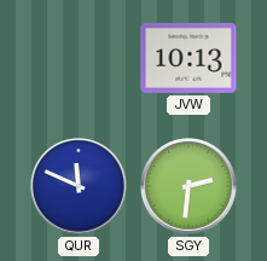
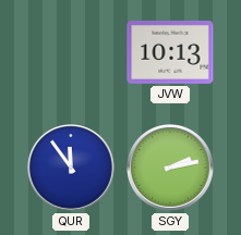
QUR: 11:49 -> 11:54
SGY: 2:31 -> 2:13
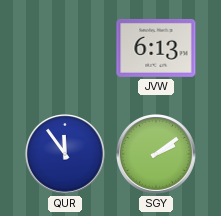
JVW: 10:13 -> 6:13
SGY: 2:13 -> 2:09
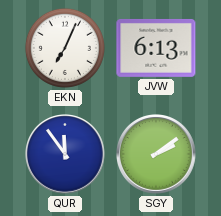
EKN: none -> 7:04
